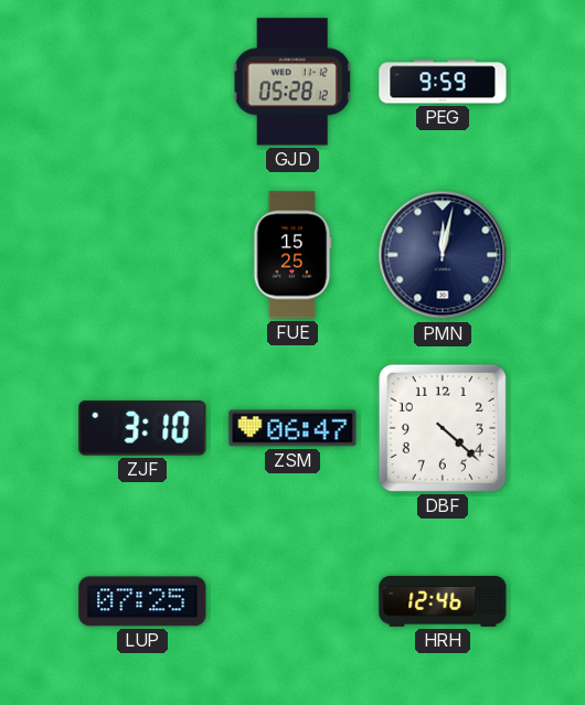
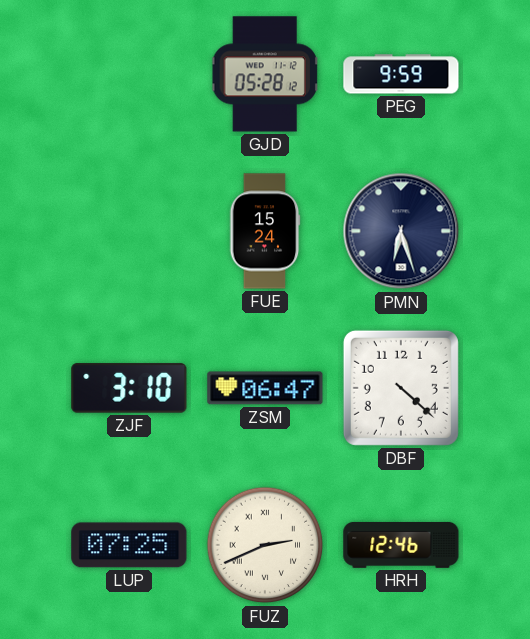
FUE: 15:25 -> 15:24
PMN: 12:02 -> 6:27
FUZ: none -> 2:41
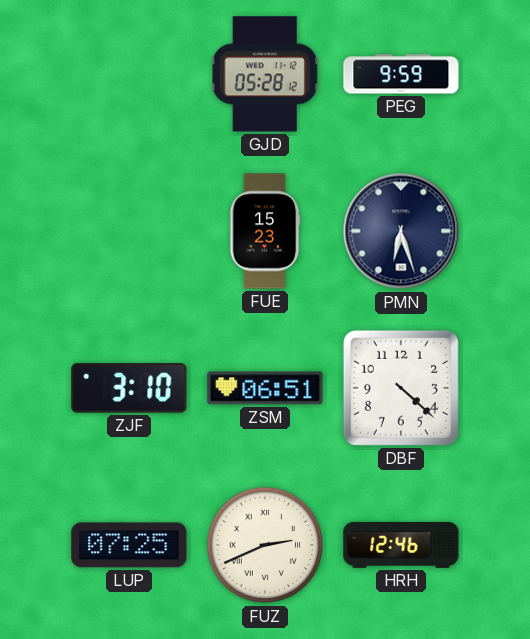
FUE: 15:24 -> 15:23
ZSM: 06:47 -> 06:51
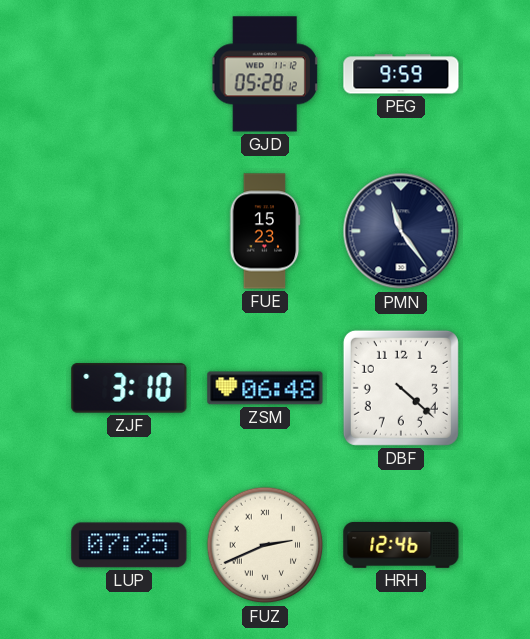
PMN: 6:27 -> 11:24
ZSM: 06:51 -> 06:48
